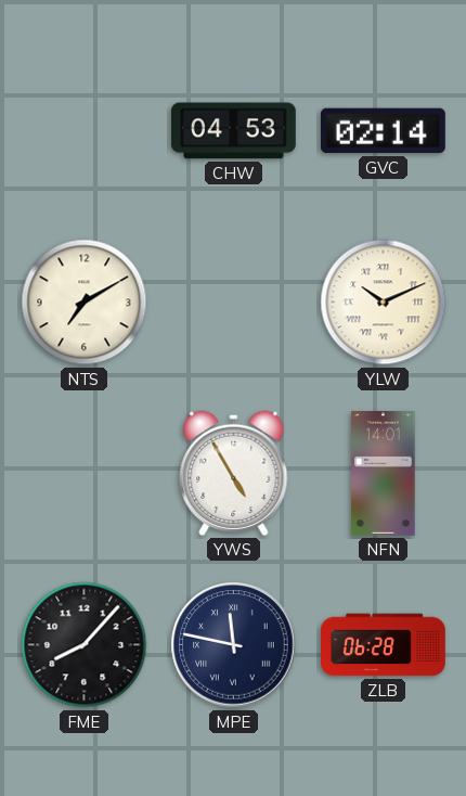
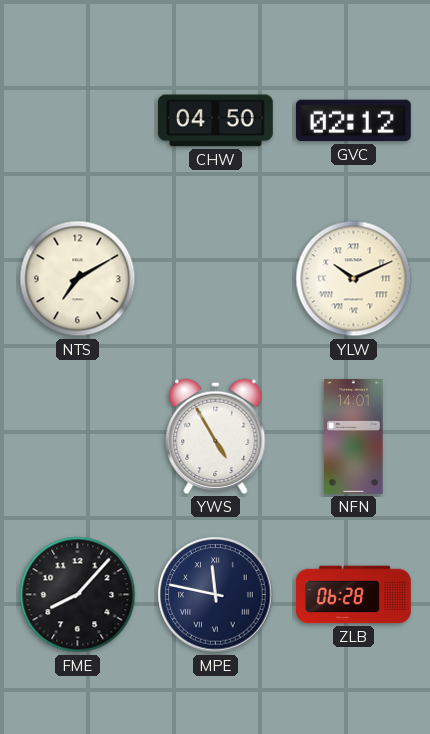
CHW: 04:53 -> 04:50
GVC: 02:14 -> 02:12
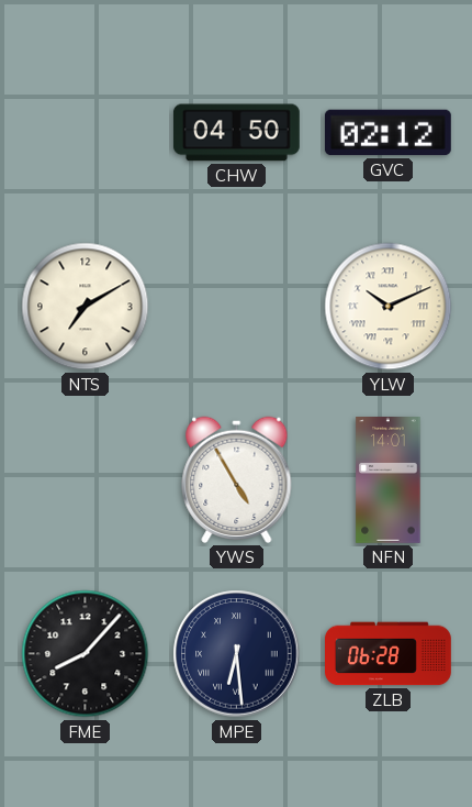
MPE: 11:47 -> 6:29
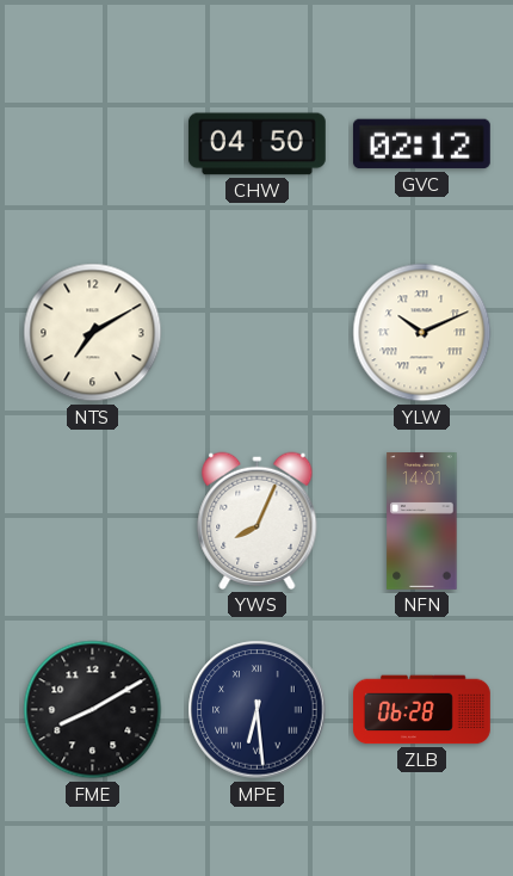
YWS: 4:55 -> 8:04
FME: 8:07 -> 8:10
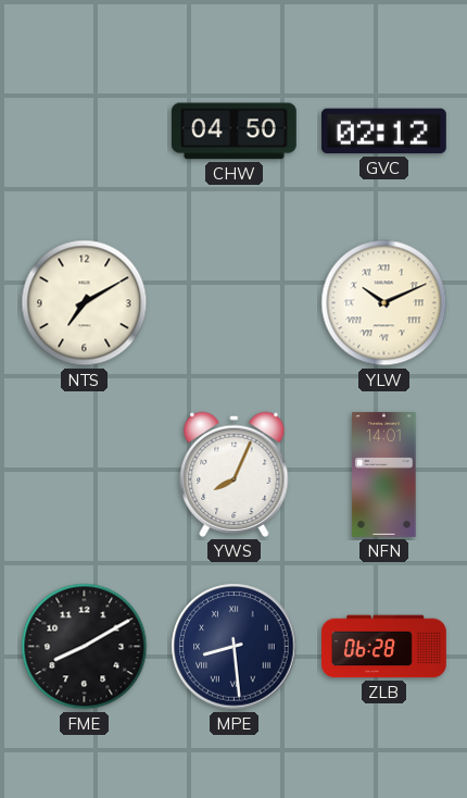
MPE: 6:29 -> 8:29
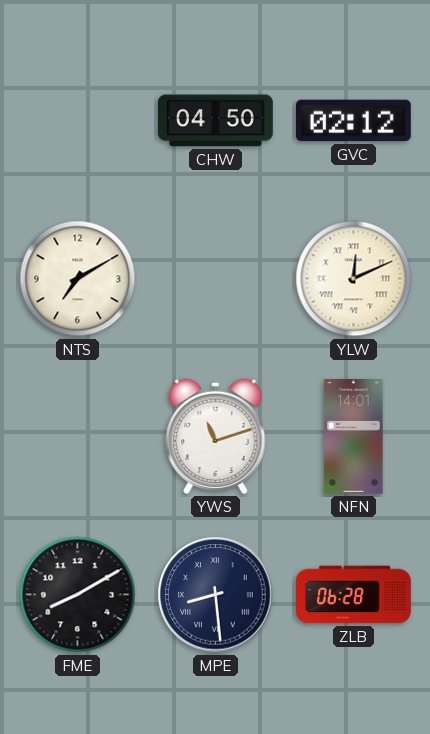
YLW: 10:11 -> 12:11
YWS: 8:04 -> 11:12
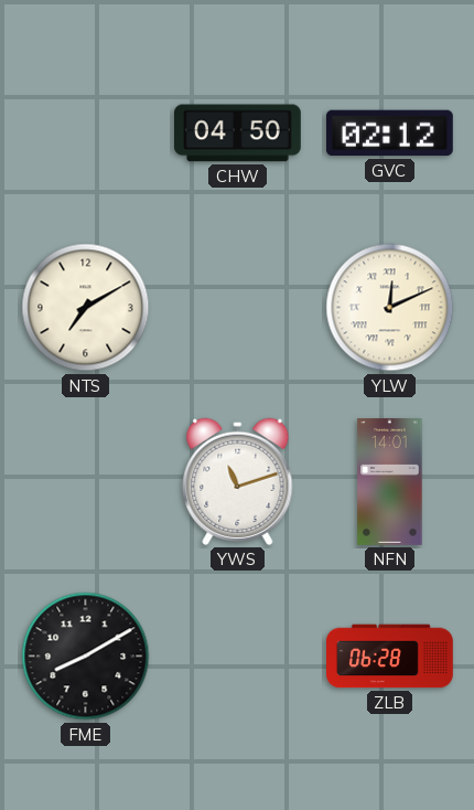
MPE: 8:29 -> none
